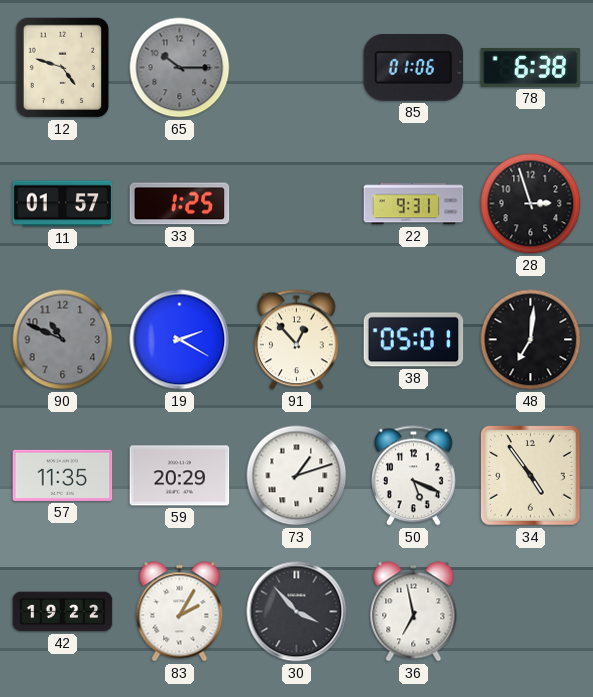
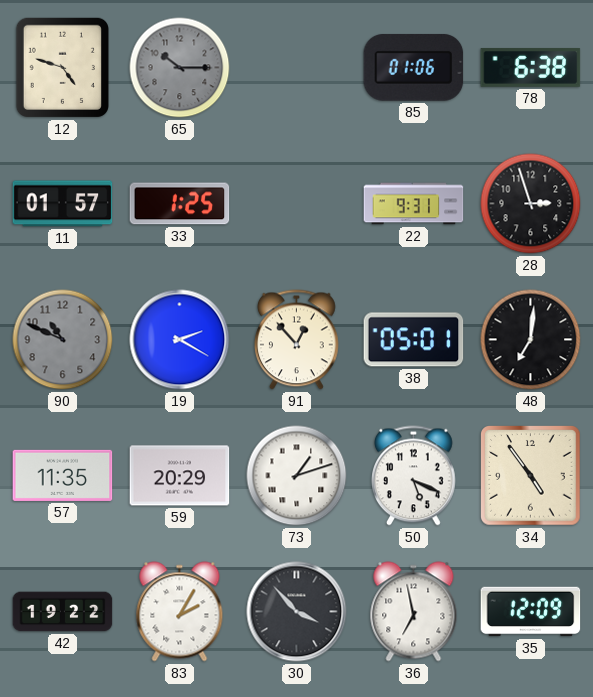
35: none -> 12:09
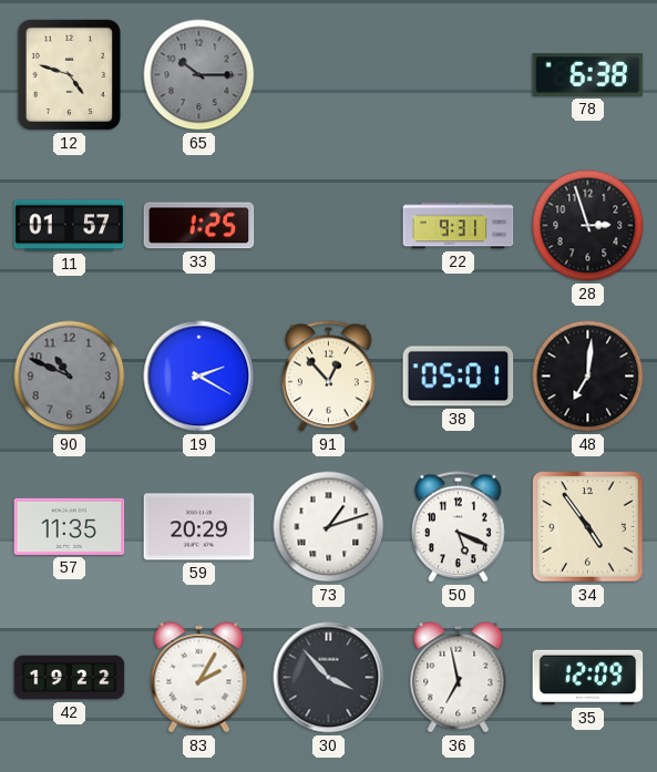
85: 01:06 -> none
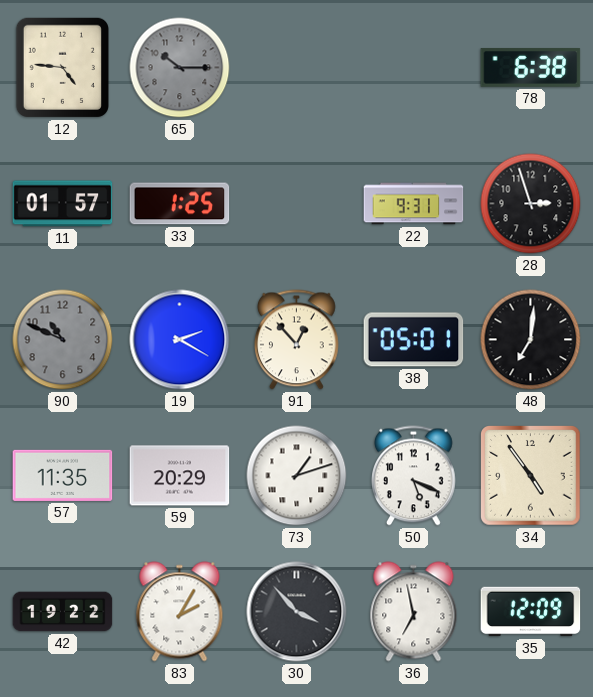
12: 4:48 -> 4:46
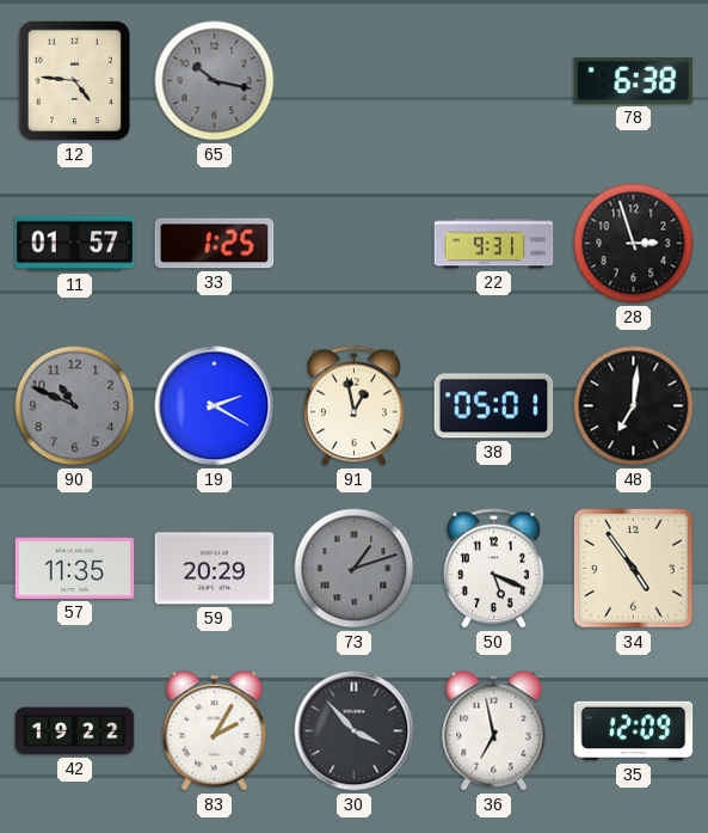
65: 10:15 -> 10:17
91: 12:53 -> 12:58
73 dial: white -> grey
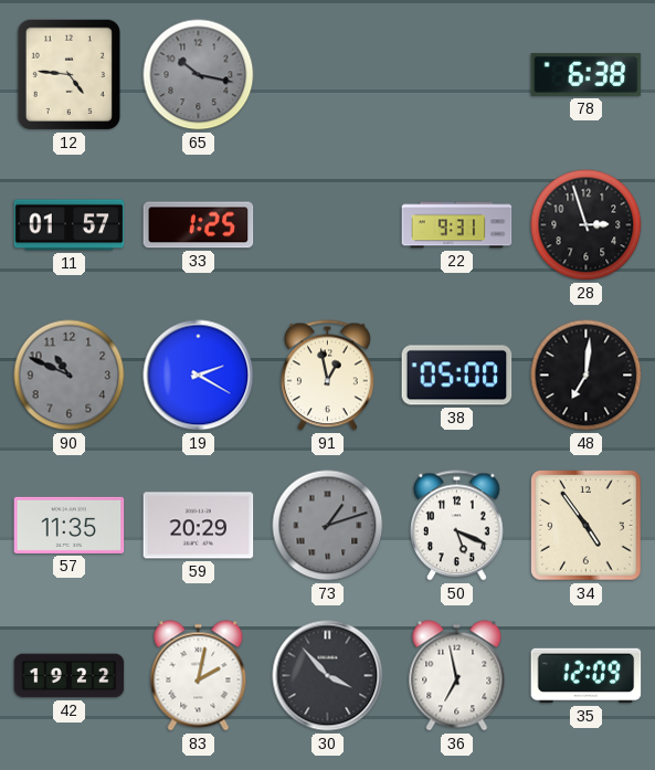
38: 05:01 -> 05:00
83: 2:05 -> 2:02
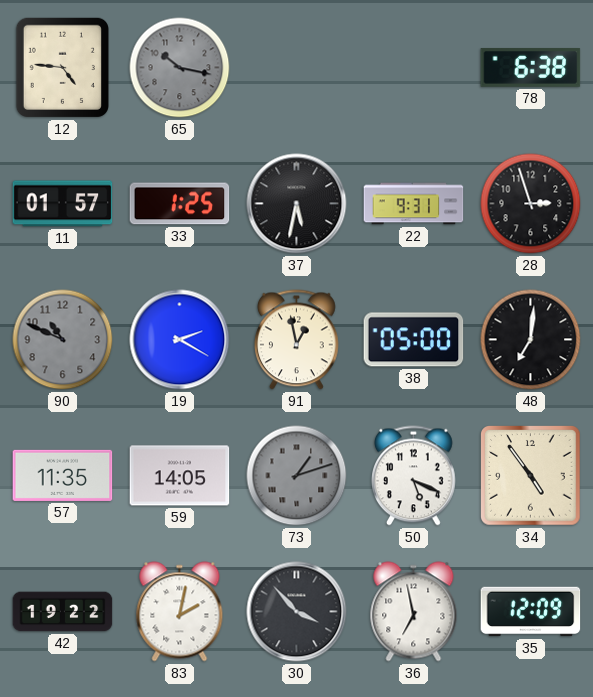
37: none -> 5:32
59: 20:29 -> 14:05
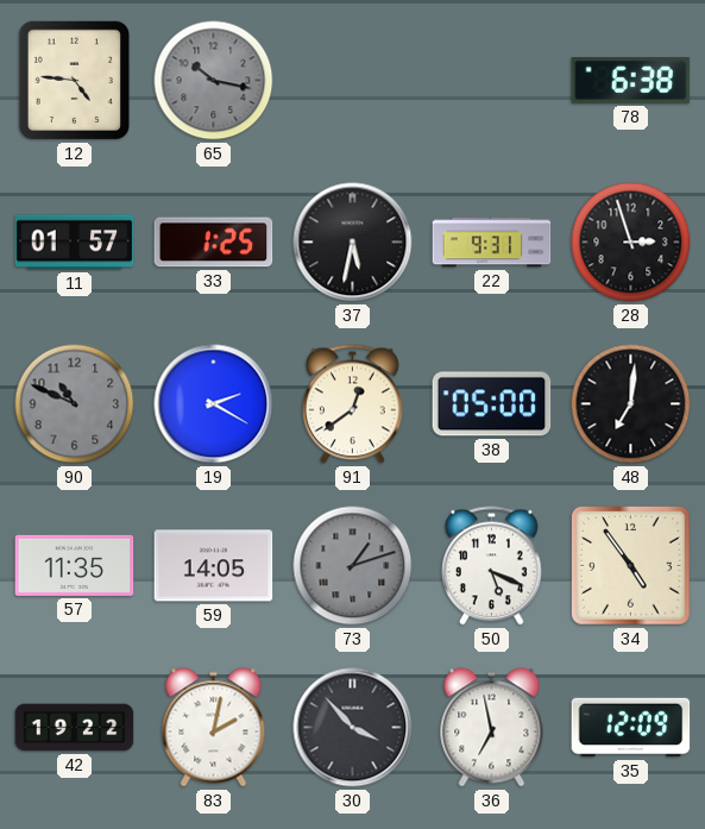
91: 12:58 -> 12:39
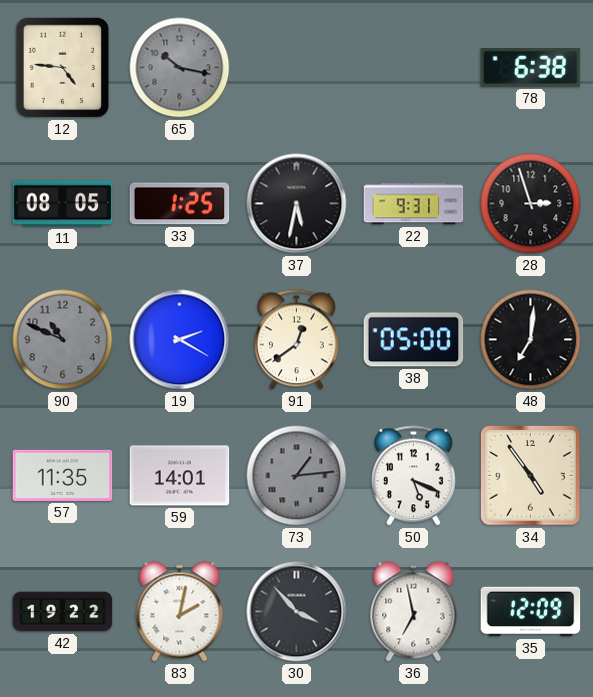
11: 01:57 -> 08:05
59: 14:05 -> 14:01
73: 1:12 -> 1:14
